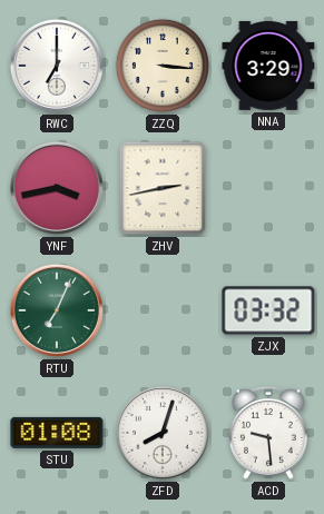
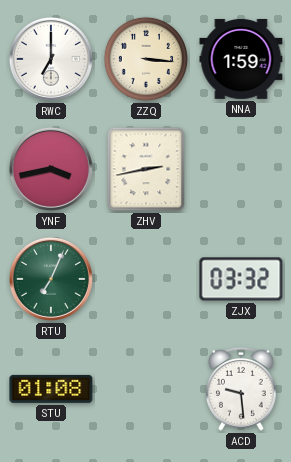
NNA: 3:29 -> 1:59
ZFD: 8:03 -> none
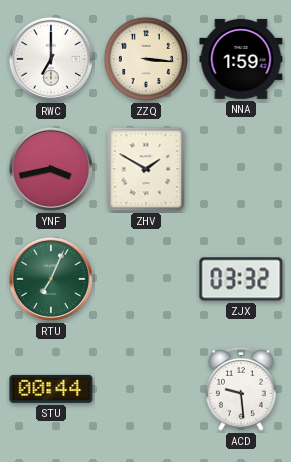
ZHV: 2:43 -> 1:50
STU: 01:08 -> 00:44
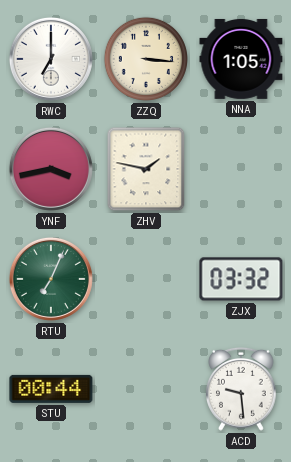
NNA: 1:59 -> 1:05
ZHV: 1:50 -> 1:47
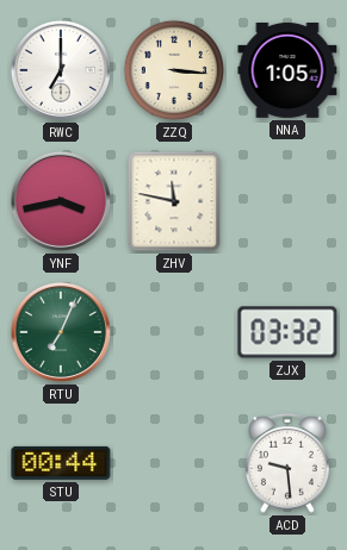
ZHV: 1:47 -> 11:47
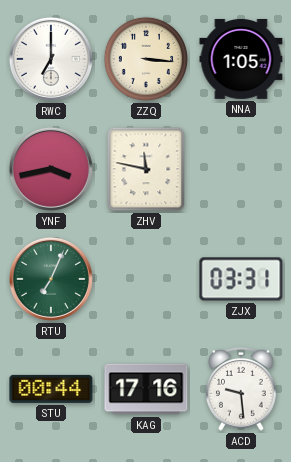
ZJX: 03:32 -> 03:31
KAG: none -> 17:16
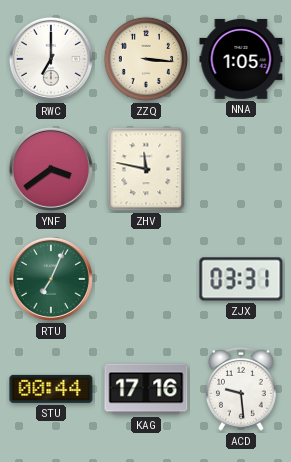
YNF: 3:43 -> 3:39
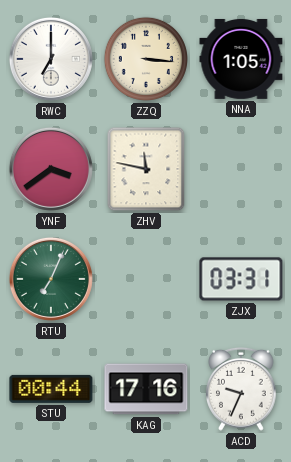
ACD: 9:29 -> 9:34
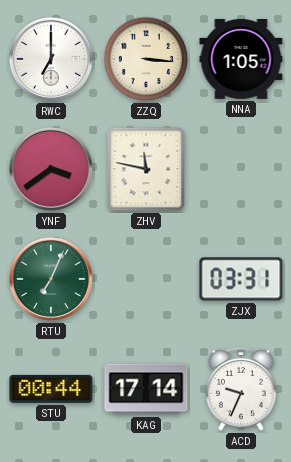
KAG: 17:16 -> 17:14
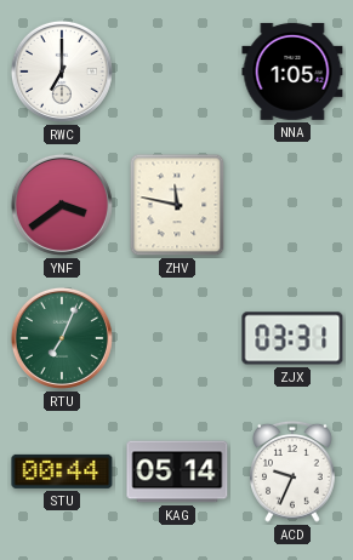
ZZQ: 3:16 -> none
KAG: 17:14 -> 05:14
